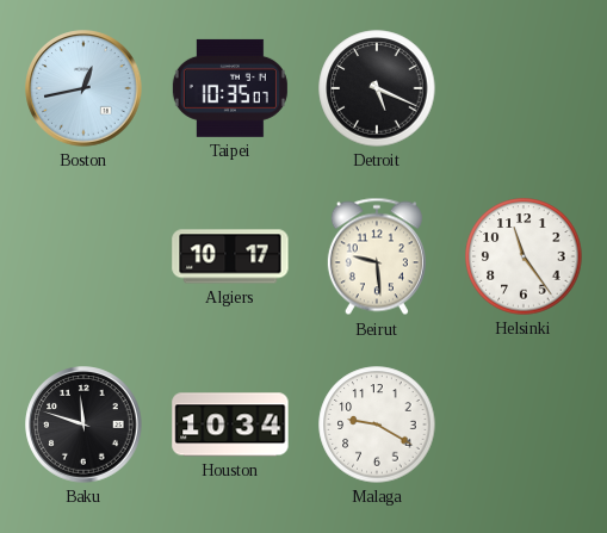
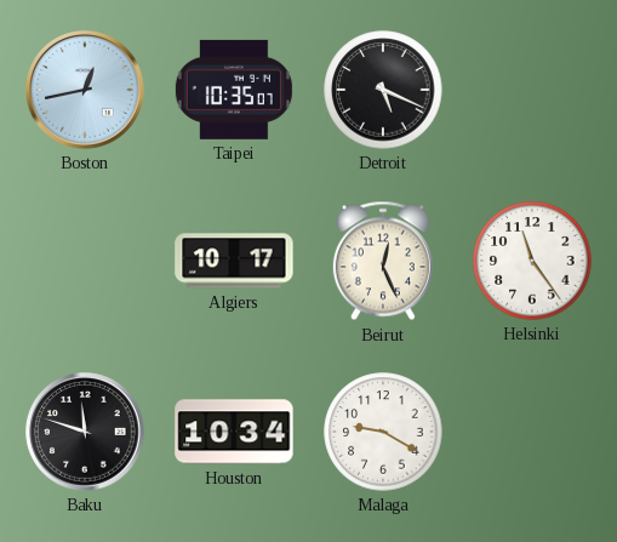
Beirut: 9:29 -> 12:26
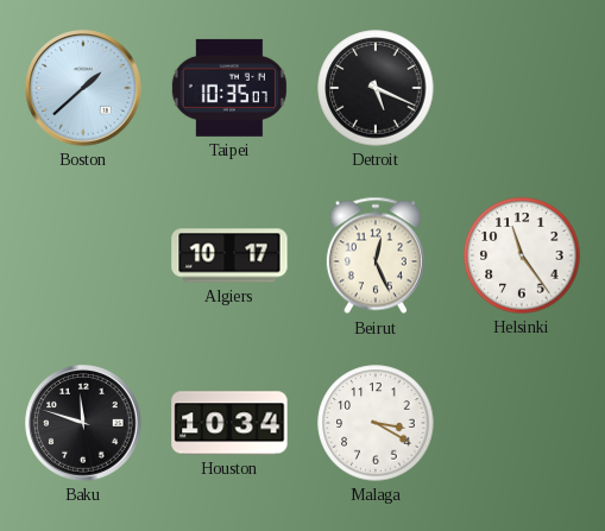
Boston: 12:43 -> 1:38
Malaga: 9:20 -> 3:20
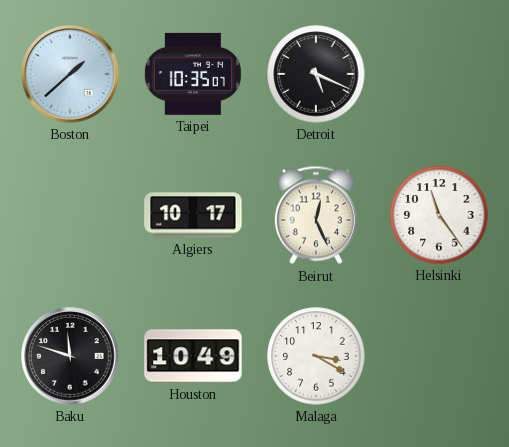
Houston: 10:34 -> 10:49
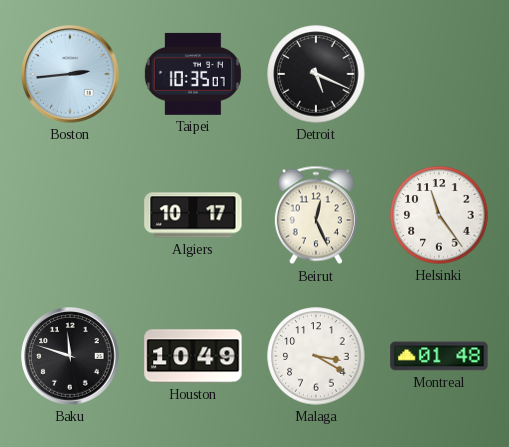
Boston: 1:38 -> 2:44
Montreal: none -> 01:48
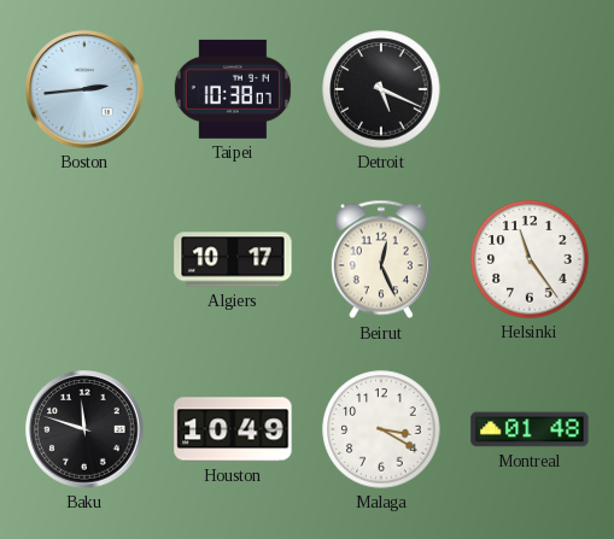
Taipei: 10:35 -> 10:38
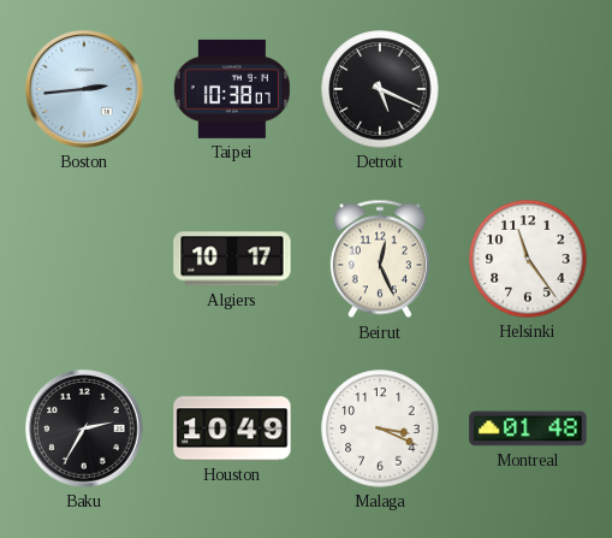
Baku: 11:48 -> 2:35
Malaga: 3:20 -> 3:19
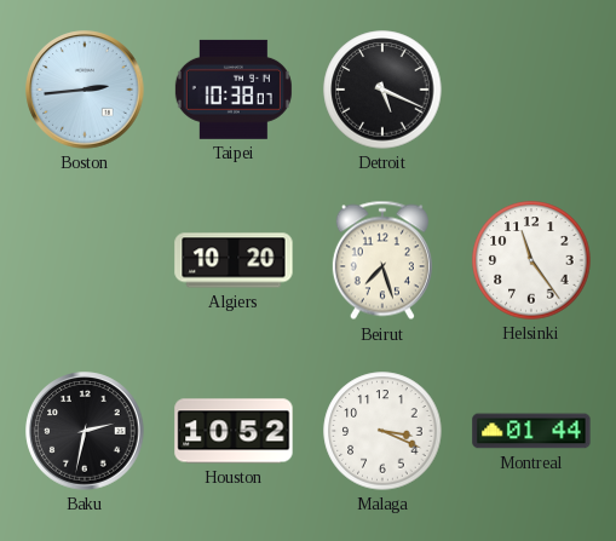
Algiers: 10:17 -> 10:20
Beirut: 12:26 -> 7:27
Baku: 2:35 -> 2:32
Houston: 10:49 -> 10:52
Montreal: 01:48 -> 01:44
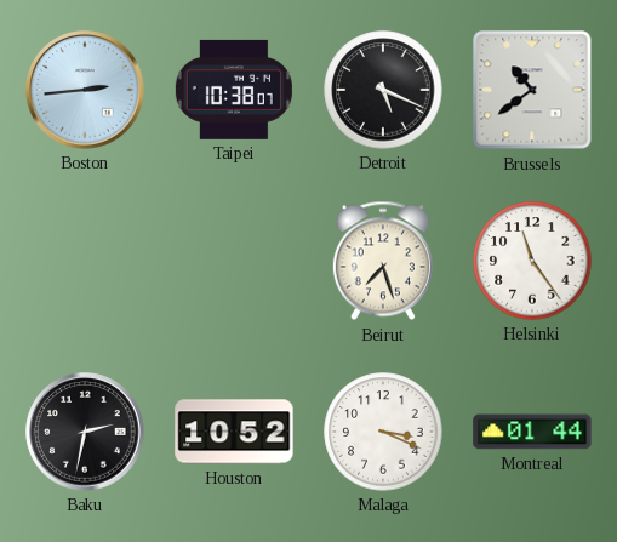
Brussels: none -> 10:39
Algiers: 10:20 -> none
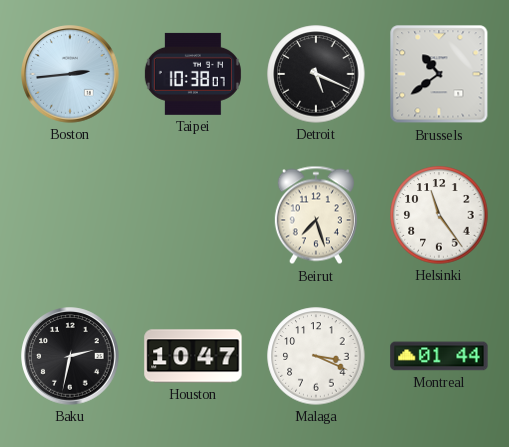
Houston: 10:52 -> 10:47
